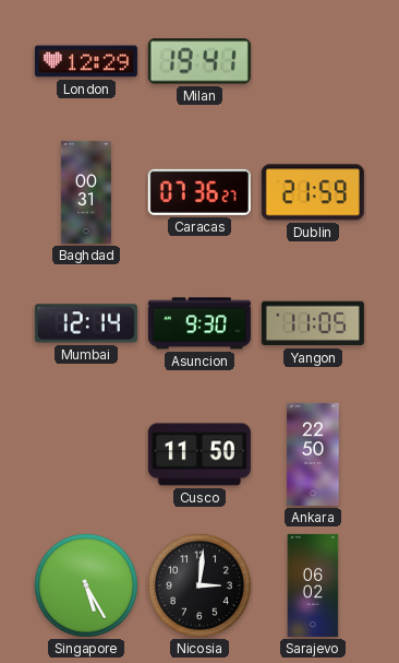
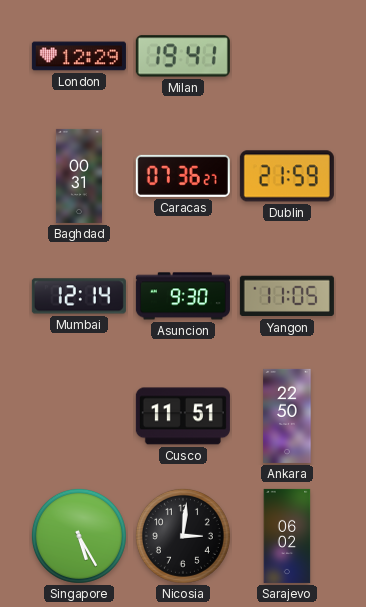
Cusco: 11:50 -> 11:51
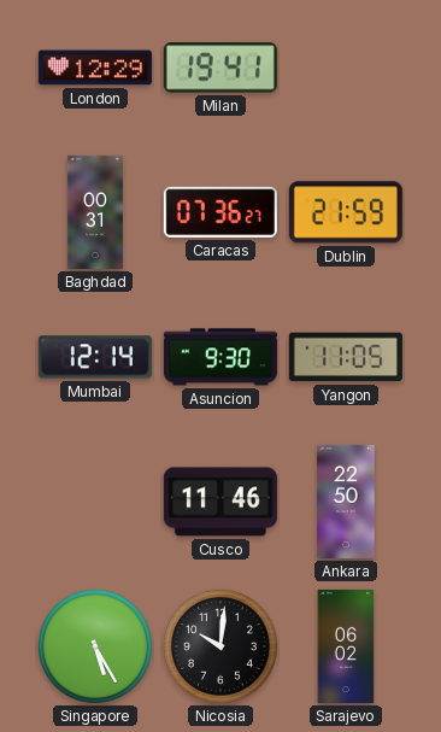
Cusco: 11:51 -> 11:46
Nicosia: 3:01 -> 10:01
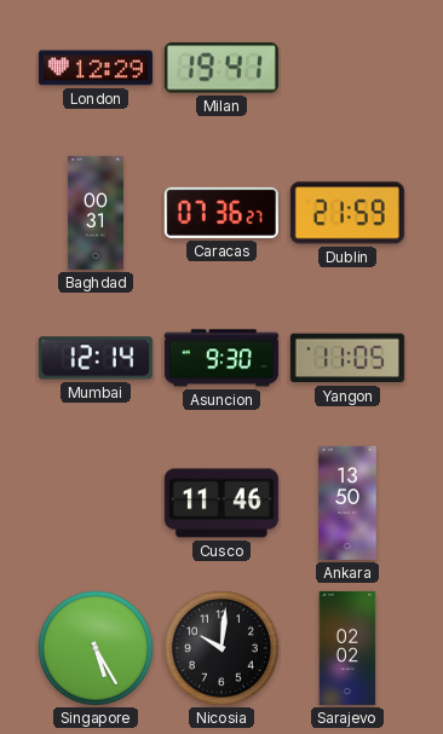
Ankara: 22:50 -> 13:50
Sarajevo: 06:02 -> 02:02
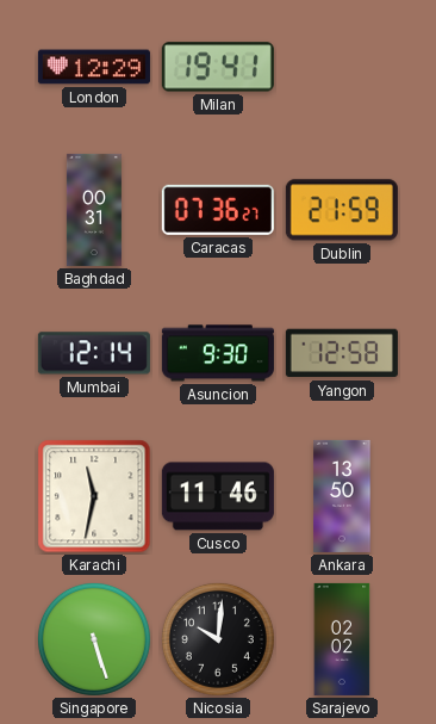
Yangon: 11:05 -> 12:58
Karachi: none -> 11:32
Singapore: 5:25 -> 5:27
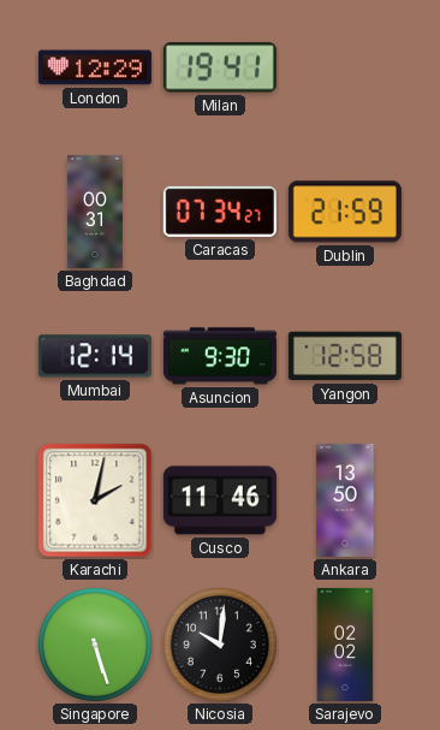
Caracas: 07:36 -> 07:34
Karachi: 11:32 -> 2:02
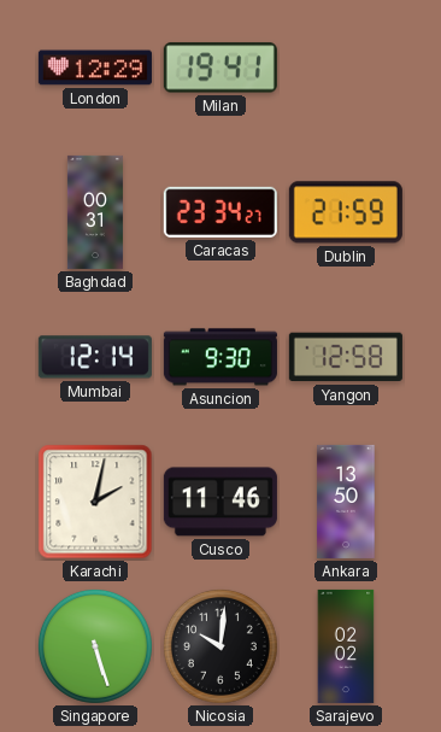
Caracas: 07:34 -> 23:34
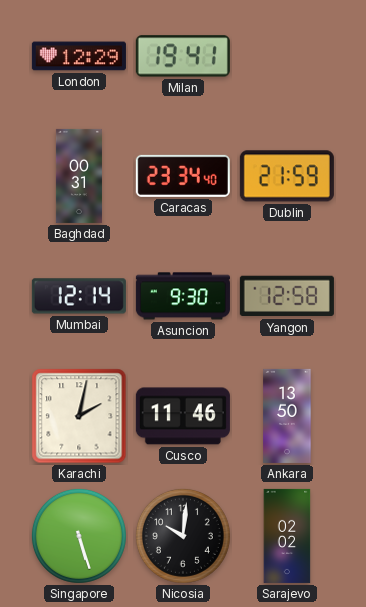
Caracas: 23:34:27 -> 23:34:40
